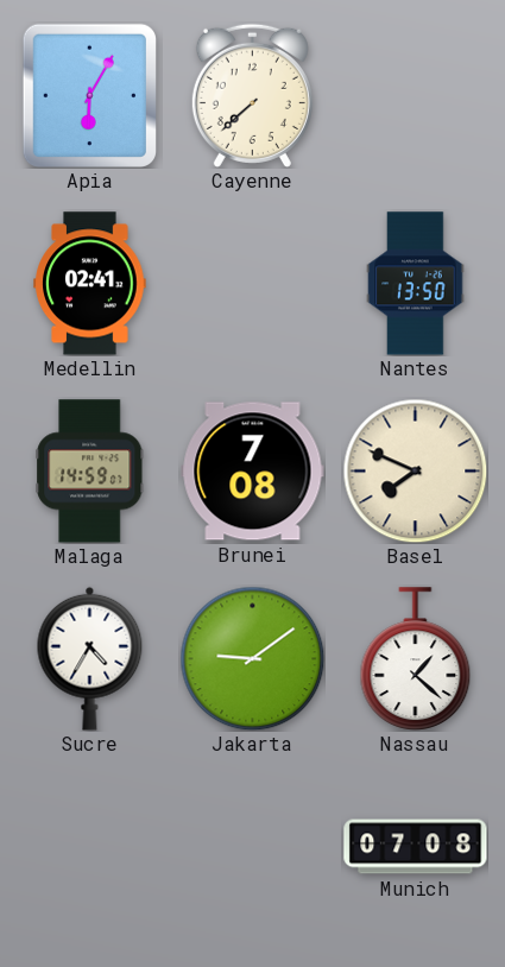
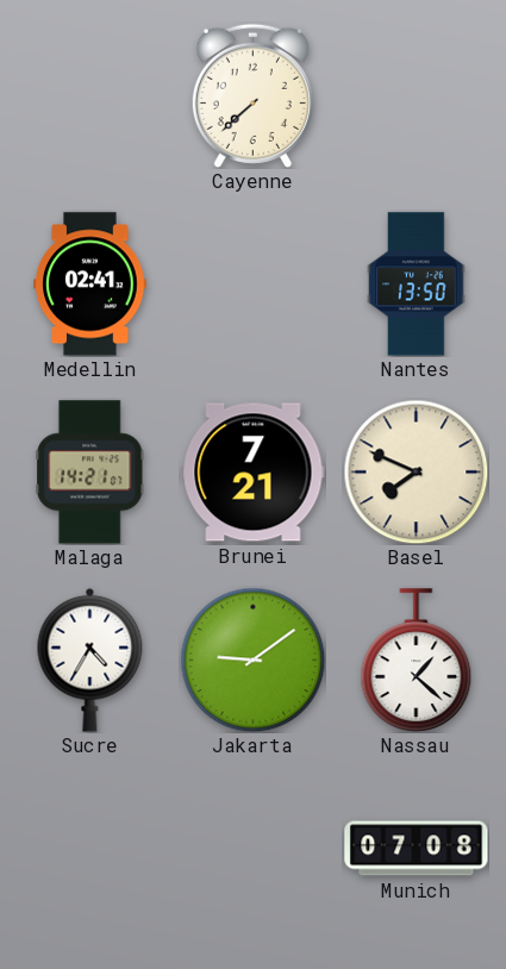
Apia: 6:05 -> none
Malaga: 14:59 -> 14:21
Brunei: 7:08 -> 7:21
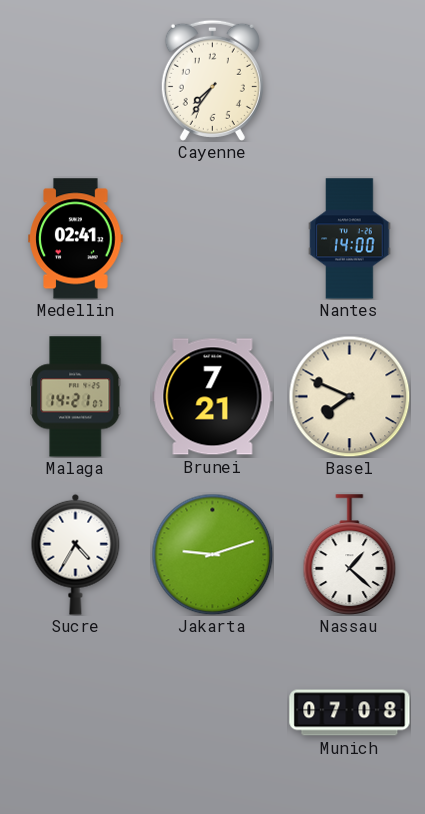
Cayenne: 7:38 -> 7:36
Nantes: 13:50 -> 14:00
Jakarta: 9:09 -> 9:12
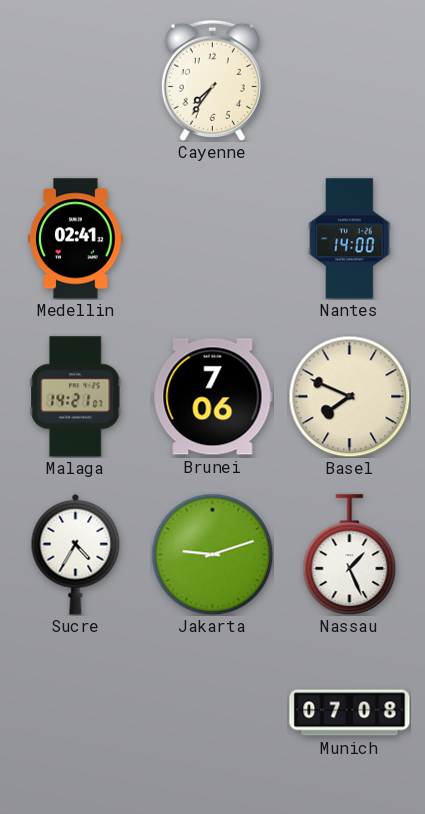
Brunei: 7:21 -> 7:06
Nassau: 1:22 -> 1:26
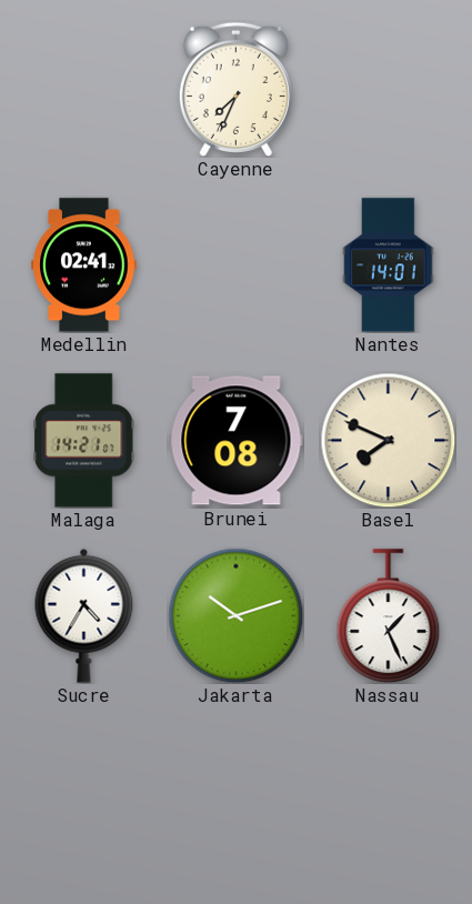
Cayenne: 7:36 -> 7:34
Nantes: 14:00 -> 14:01
Brunei: 7:06 -> 7:08
Jakarta: 9:12 -> 10:12
Munich: 07:08 -> none
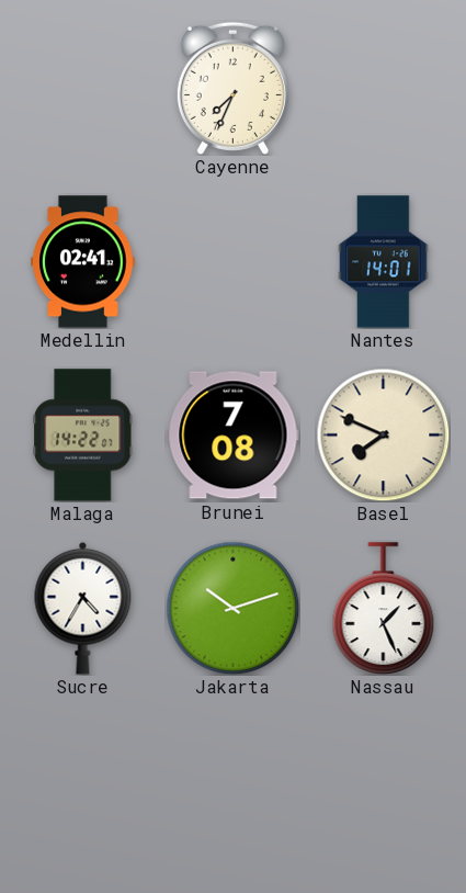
Malaga: 14:21 -> 14:22
